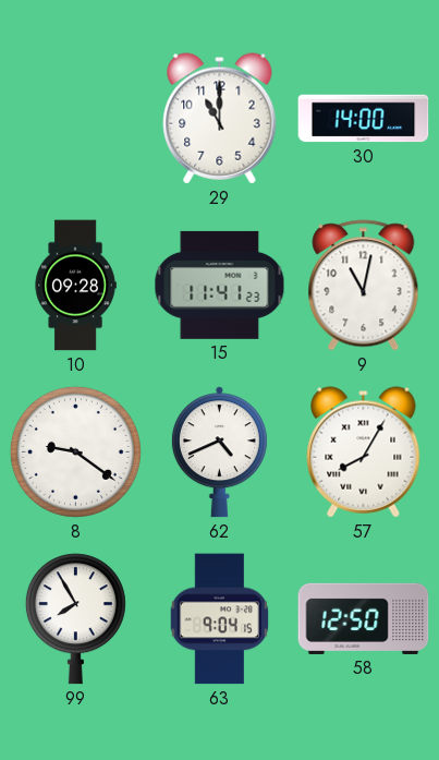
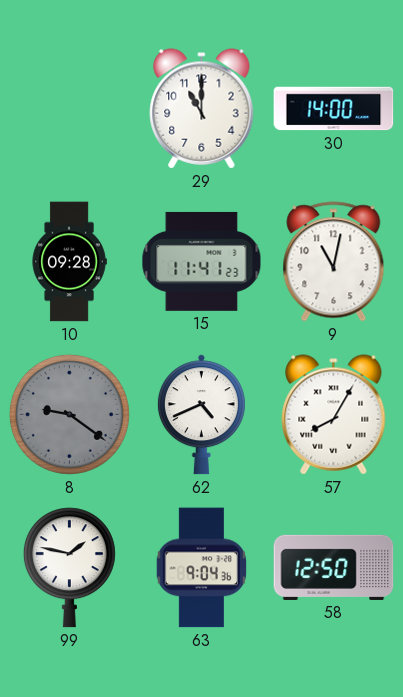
8 dial: white -> grey
99: 7:55 -> 1:47
63: 9:04:15 -> 9:04:36
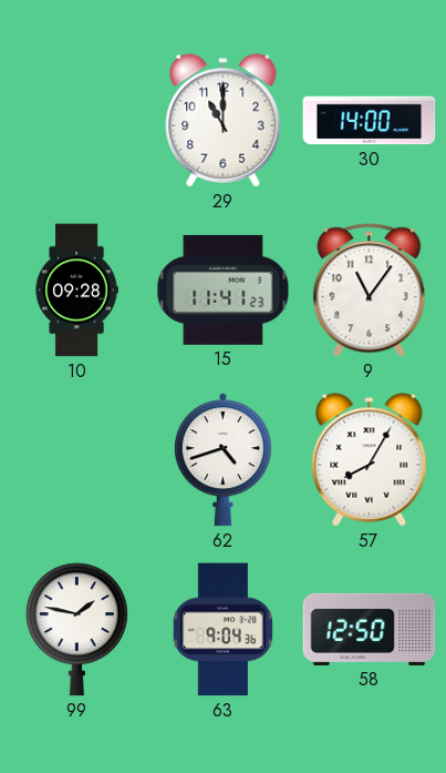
9: 11:02 -> 11:06
8: 9:21 -> none
62: 4:41 -> 4:42
